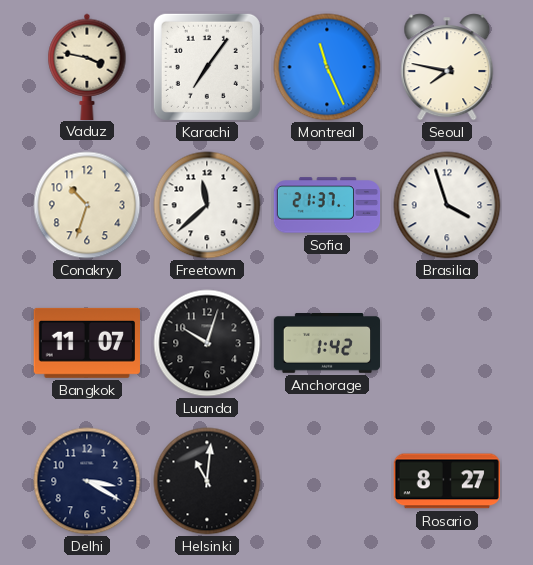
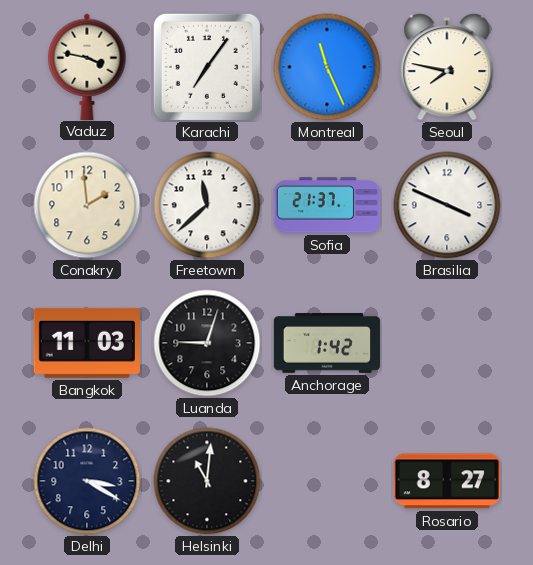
Conakry: 10:33 -> 1:59
Brasilia: 3:57 -> 3:49
Bangkok: 11:07 -> 11:03
Luanda: 10:03 -> 9:03
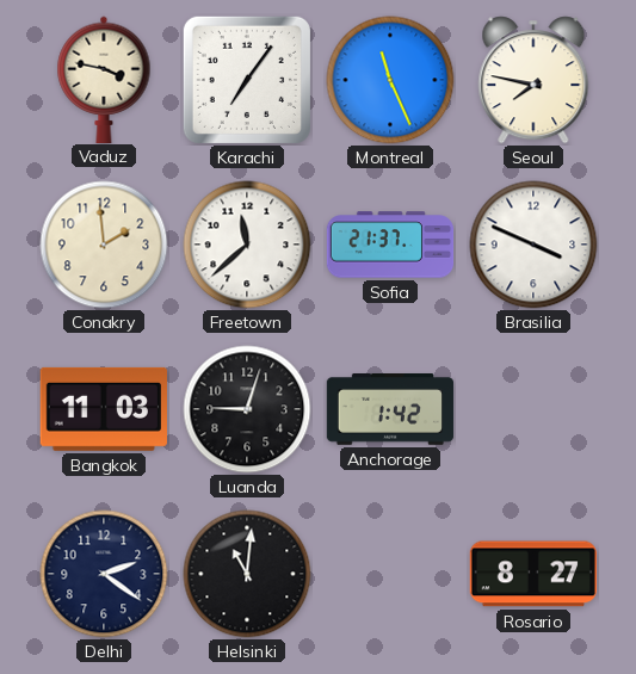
Delhi: 3:20 -> 2:21
